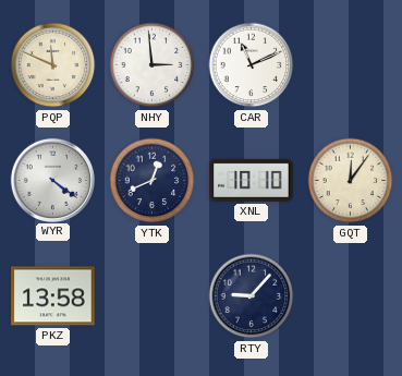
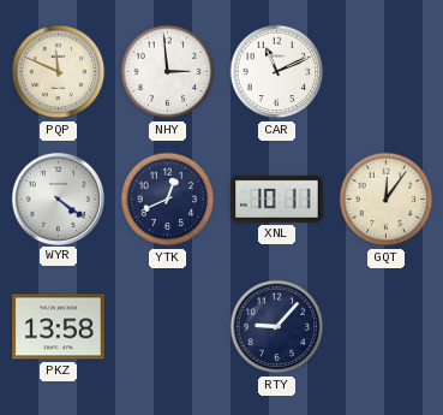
XNL: 10:10 -> 10:11
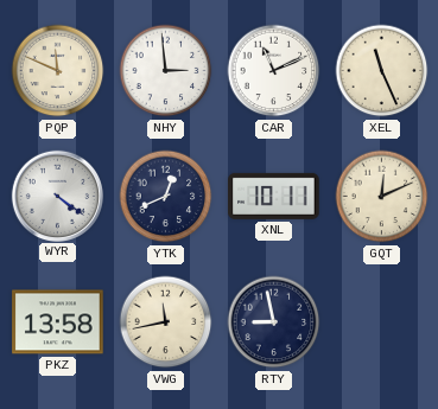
XEL: none -> 11:26
GQT: 12:06 -> 12:11
VWG: none -> 11:43
RTY: 9:07 -> 8:58
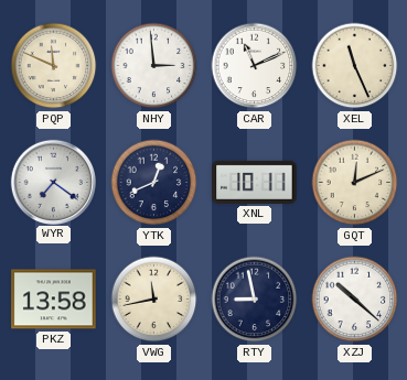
WYR: 4:21 -> 7:21
XZJ: none -> 10:22
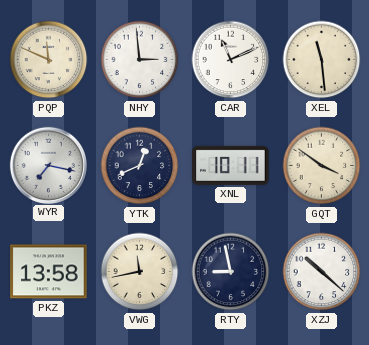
XEL: 11:26 -> 11:29
WYR: 7:21 -> 7:17
GQT: 12:11 -> 3:51
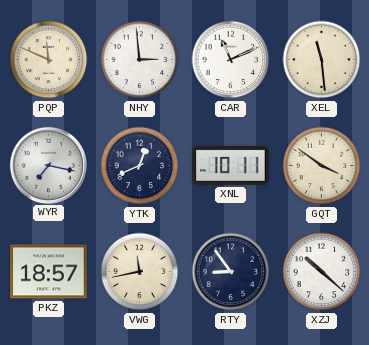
PKZ: 13:58 -> 18:57
RTY: 8:58 -> 8:54
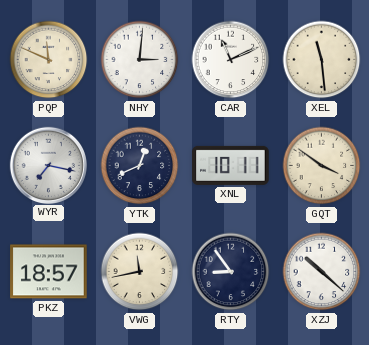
NHY: 2:59 -> 3:01
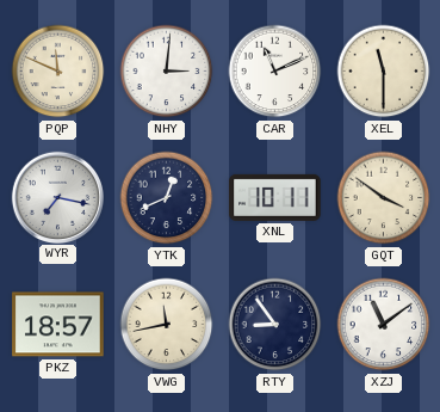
XEL: 11:29 -> 11:30
XZJ: 10:22 -> 11:09
